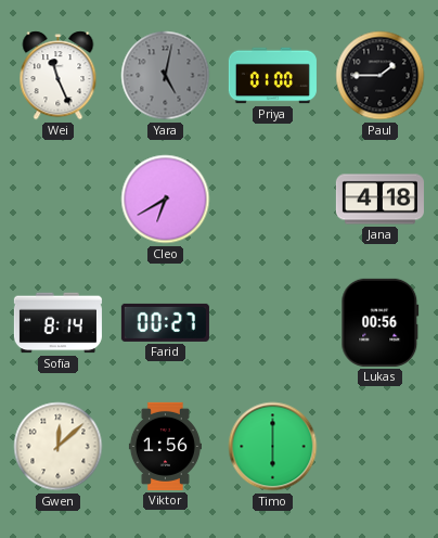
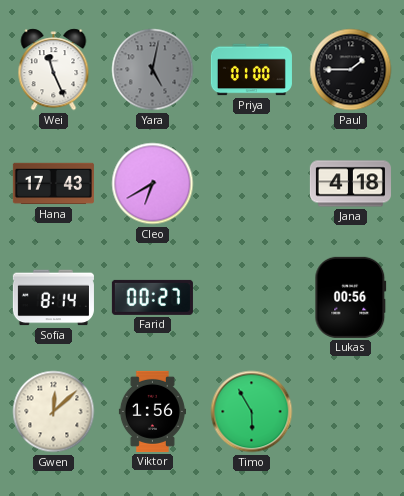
Hana: none -> 17:43
Timo: 6:00 -> 5:55
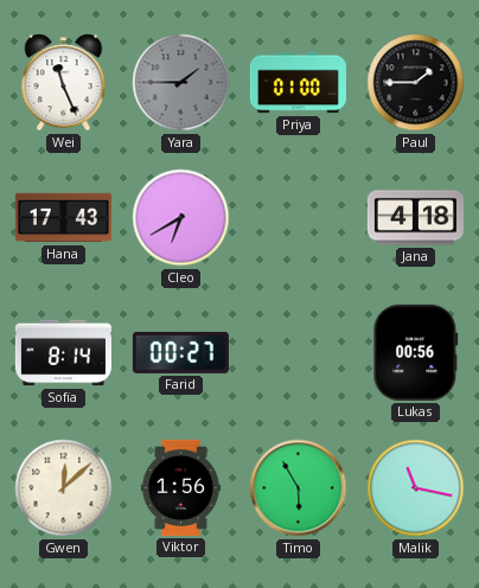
Yara: 5:02 -> 1:45
Malik: none -> 11:17
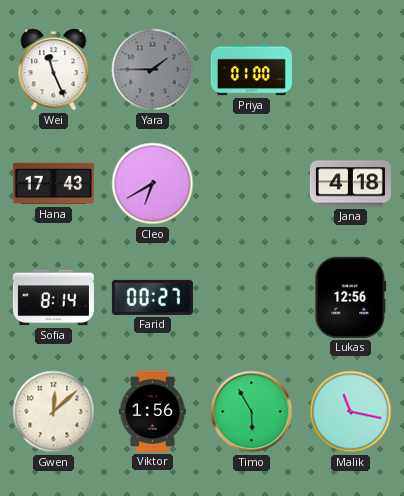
Paul: 1:45 -> none
Lukas: 00:56 -> 12:56
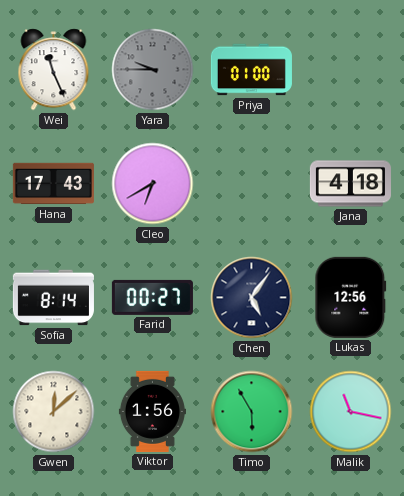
Yara: 1:45 -> 9:45
Chen: none -> 5:06
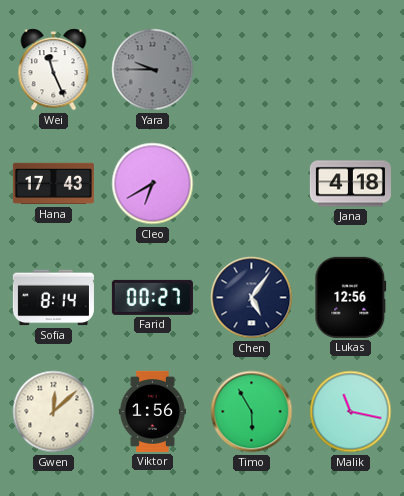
Priya: 01:00 -> none
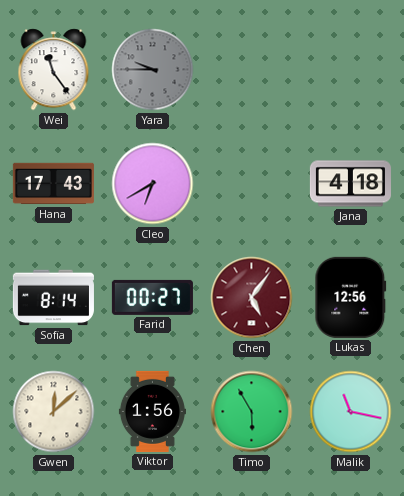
Wei: 11:26 -> 11:24
Chen dial: navy -> burgundy
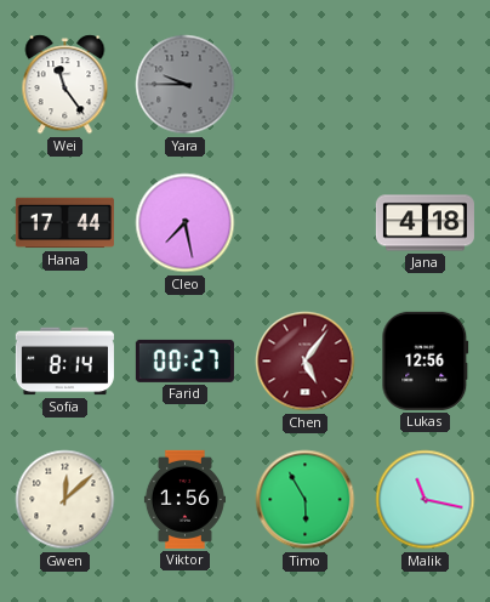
Hana: 17:43 -> 17:44
Cleo: 6:40 -> 7:28
